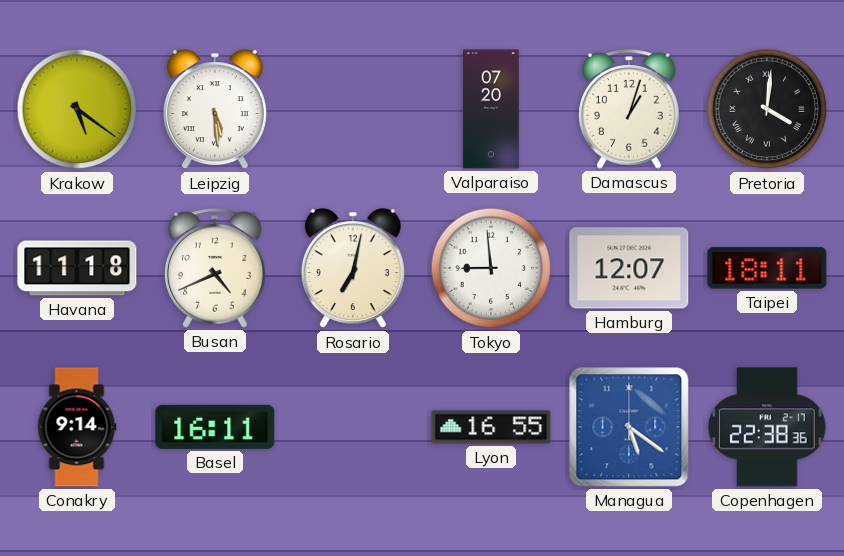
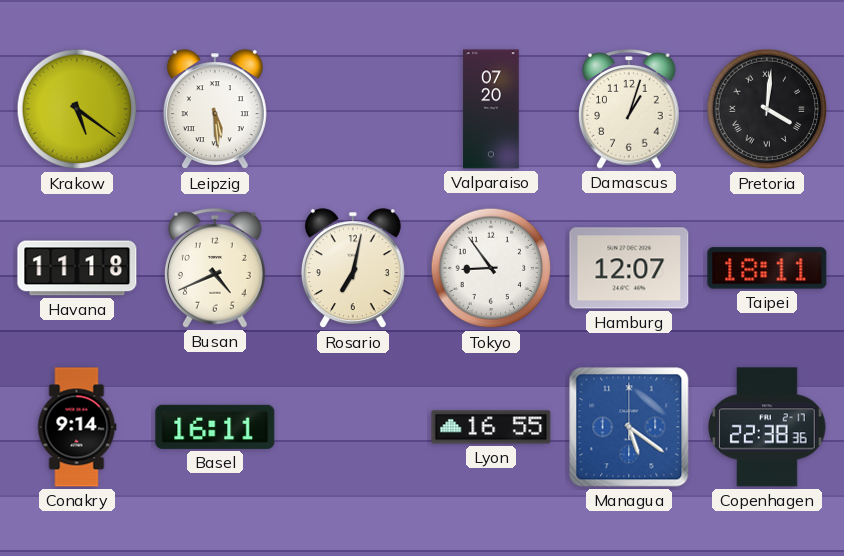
Tokyo: 8:59 -> 8:54
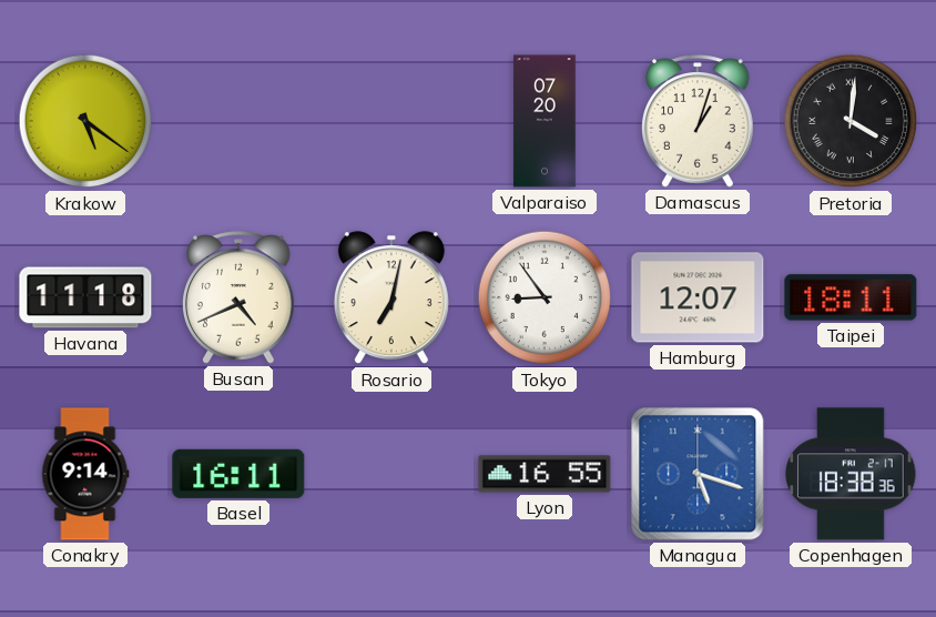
Leipzig: 5:29 -> none
Managua: 5:21 -> 5:18
Copenhagen: 22:38 -> 18:38
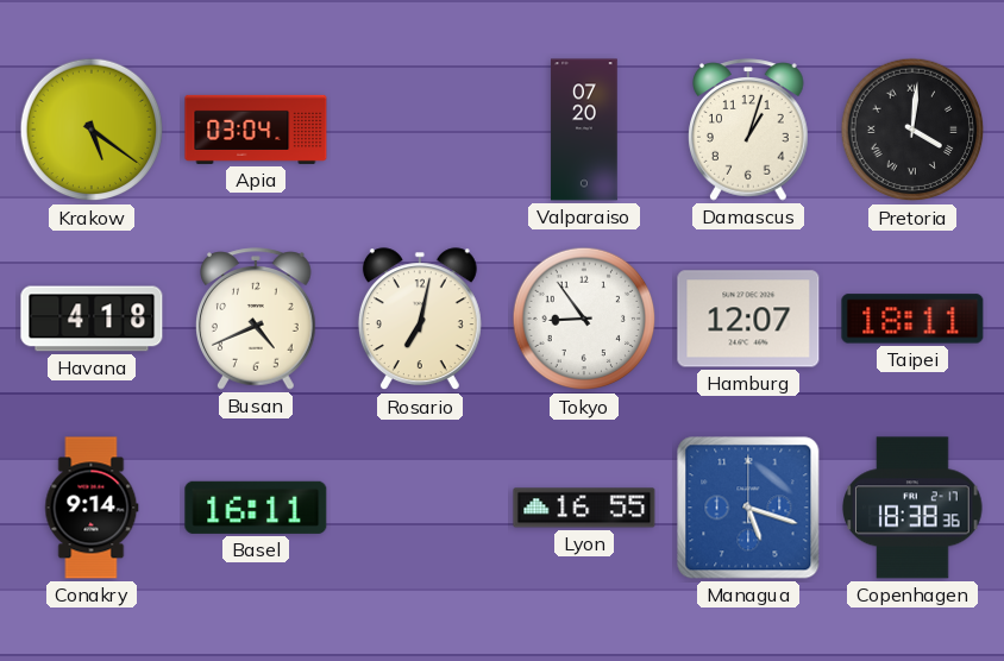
Apia: none -> 03:04
Havana: 11:18 -> 4:18
